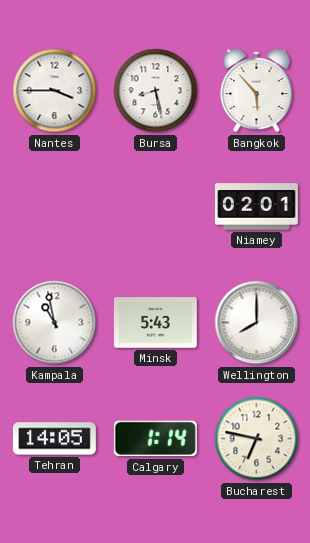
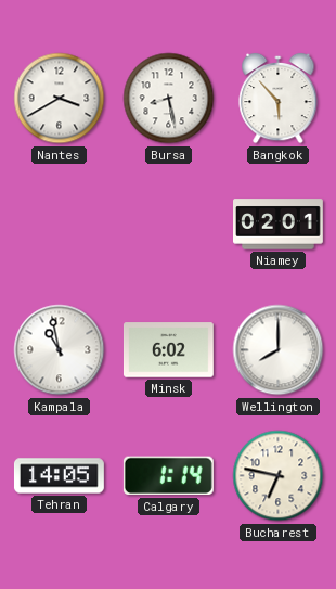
Nantes: 3:45 -> 3:40
Minsk: 5:43 -> 6:02
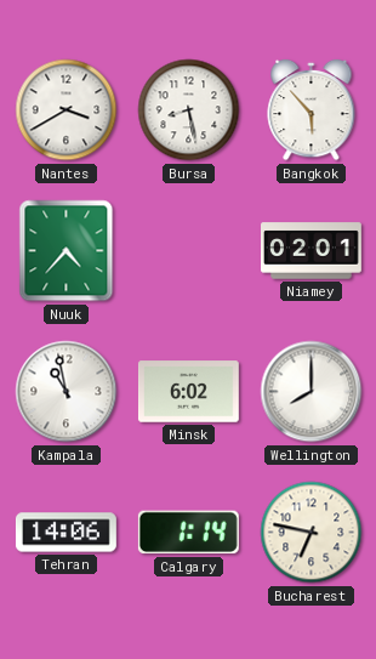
Nuuk: none -> 4:37
Tehran: 14:05 -> 14:06
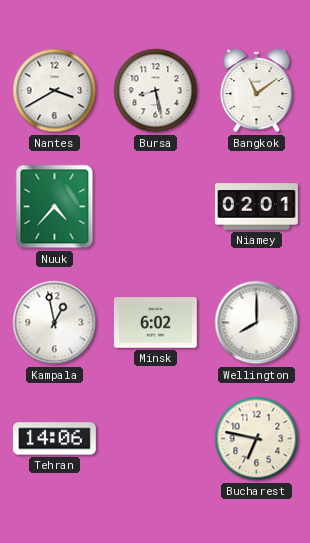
Bangkok: 5:53 -> 11:09
Kampala: 10:58 -> 12:58
Calgary: 1:14 -> none
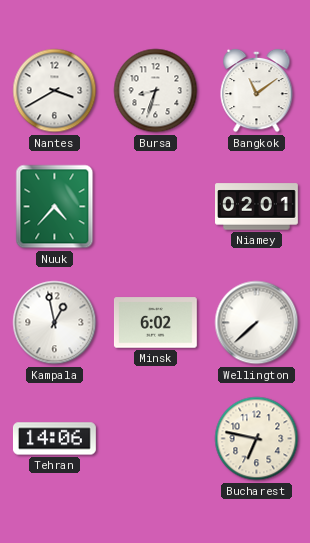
Bursa: 8:28 -> 8:33
Wellington: 8:00 -> 7:38
